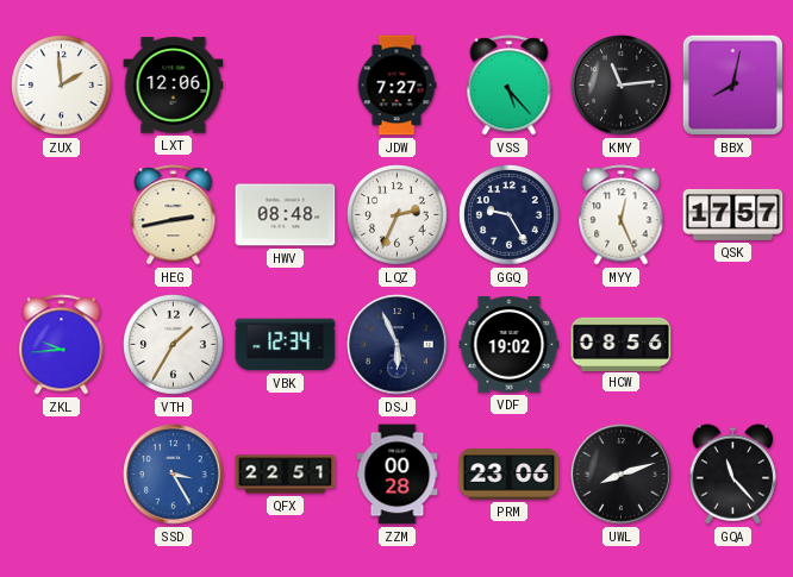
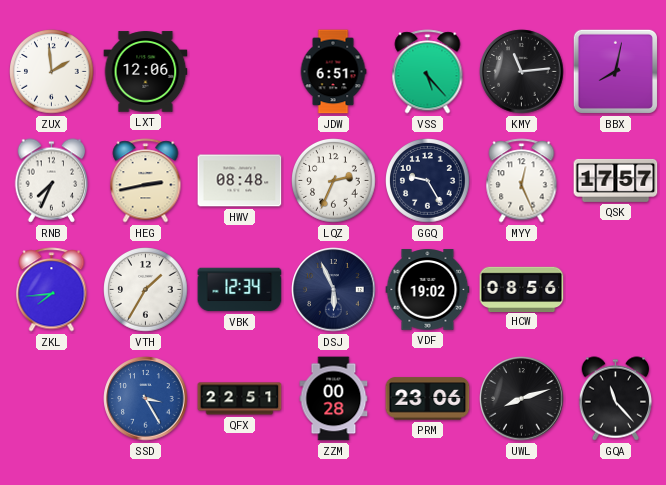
JDW: 7:27 -> 6:51
RNB: none -> 7:34
ZKL: 9:44 -> 7:44
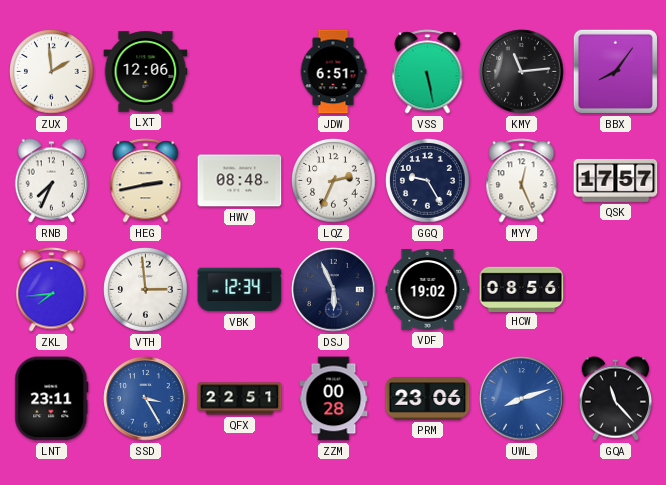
VSS: 5:23 -> 5:28
BBX: 8:02 -> 8:06
VTH: 1:35 -> 2:59
LNT: none -> 23:11
UWL dial: black -> blue
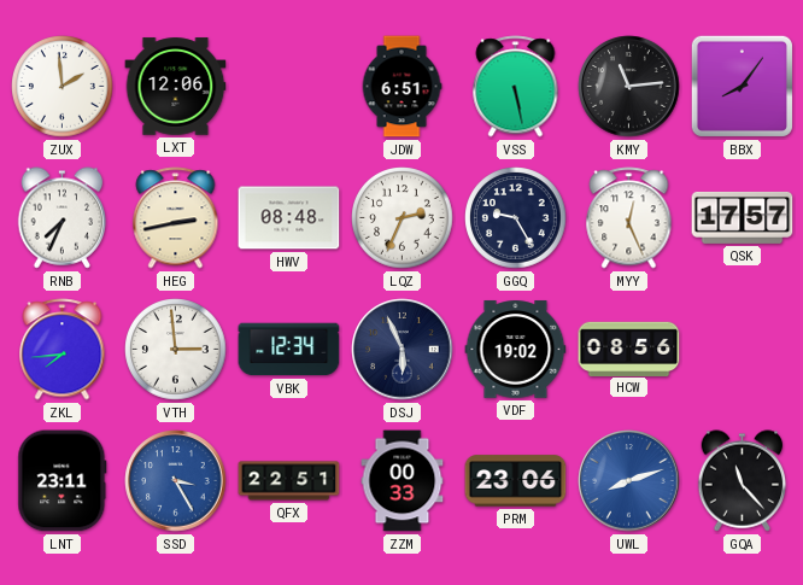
ZZM: 00:28 -> 00:33
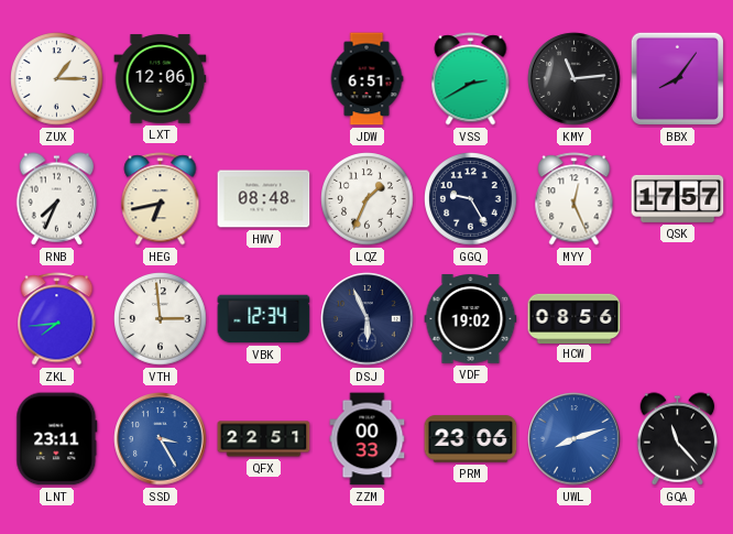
ZUX: 1:59 -> 1:15
VSS: 5:28 -> 2:40
HEG: 2:43 -> 6:43
LQZ: 2:34 -> 1:34
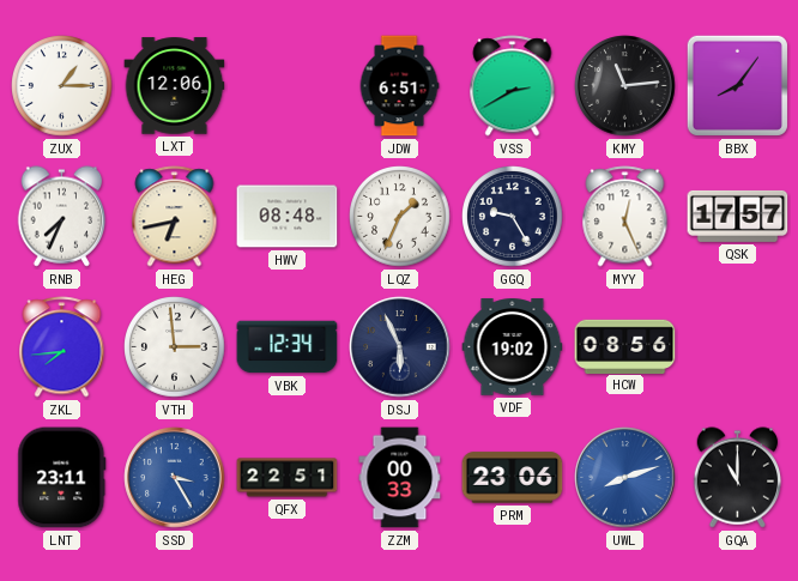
GQA: 11:23 -> 11:00
